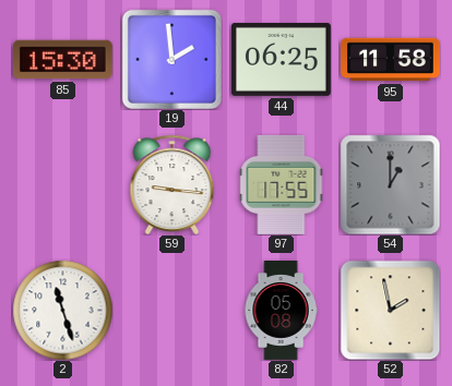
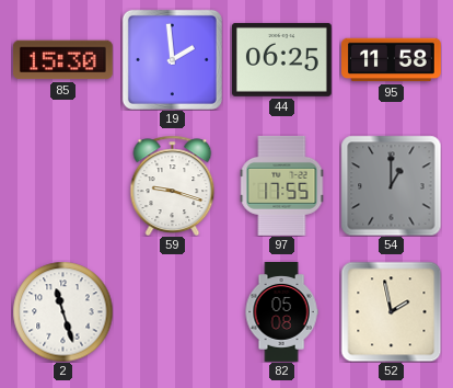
59: 9:16 -> 9:18
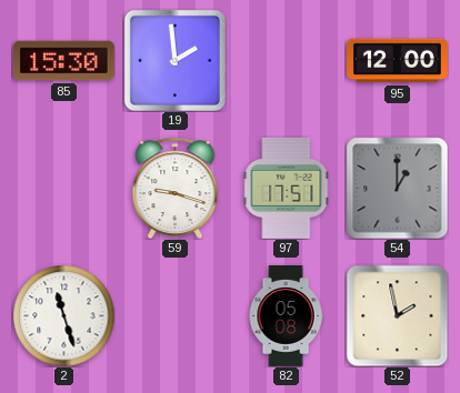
44: 06:25 -> none
95: 11:58 -> 12:00
97: 17:55 -> 17:51
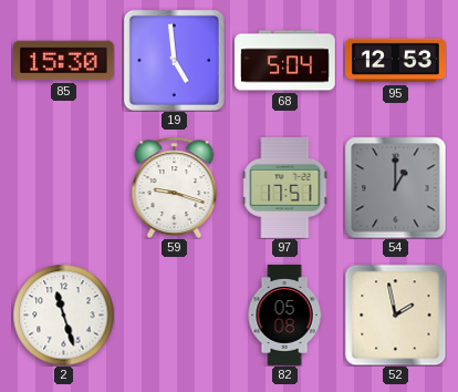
19: 1:59 -> 4:59
68: none -> 5:04
95: 12:00 -> 12:53
